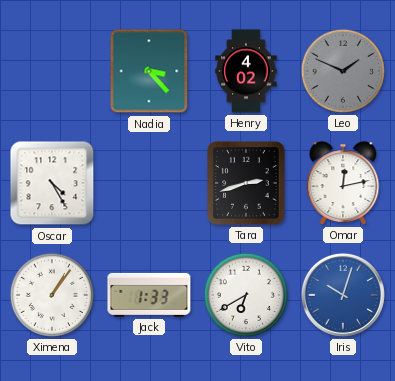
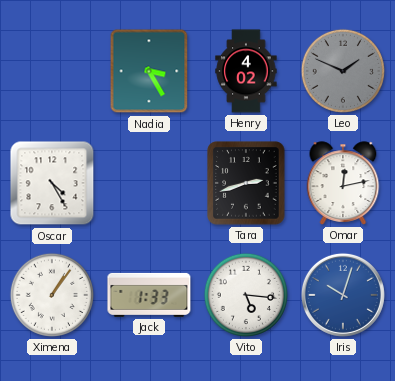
Nadia: 3:23 -> 3:25
Vito: 6:40 -> 5:16
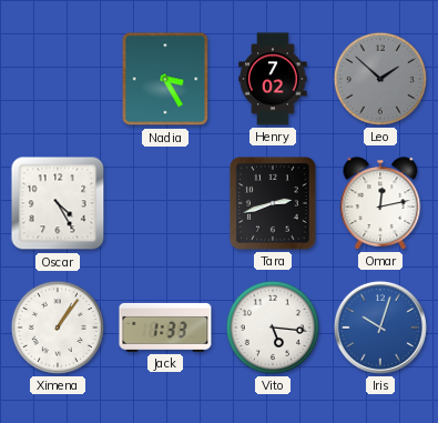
Henry: 4:02 -> 7:02
Leo: 1:49 -> 1:52
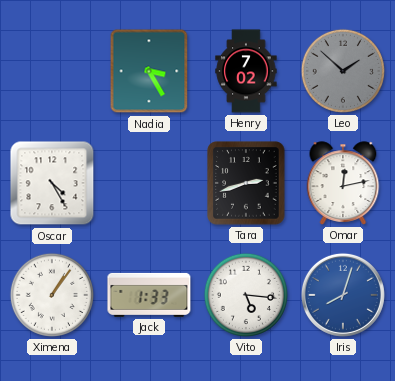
Iris: 10:03 -> 8:03
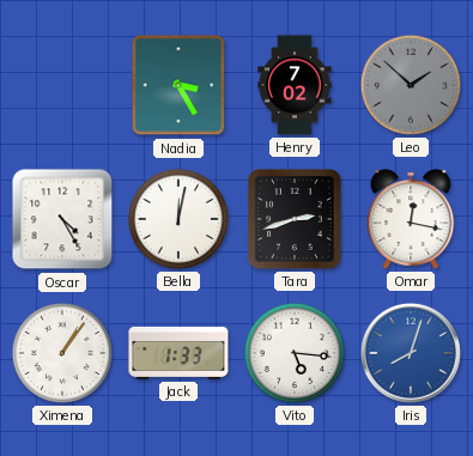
Bella: none -> 12:02
Omar: 12:13 -> 12:17
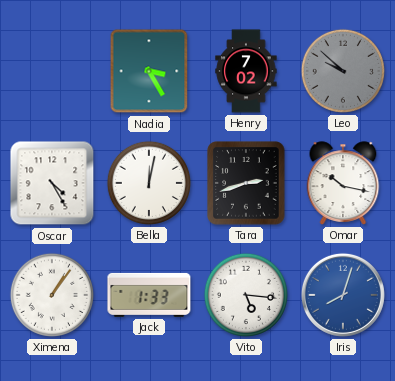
Leo: 1:52 -> 9:52
Omar: 12:17 -> 10:17
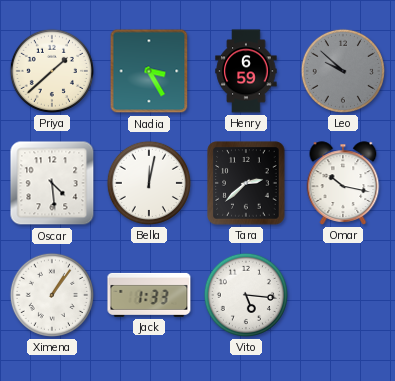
Priya: none -> 1:38
Henry: 7:02 -> 6:59
Oscar: 4:25 -> 4:29
Tara: 2:42 -> 2:38
Iris: 8:03 -> none
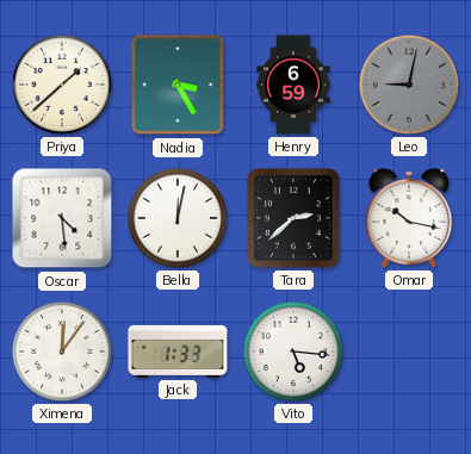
Leo: 9:52 -> 9:02
Ximena: 1:06 -> 12:06
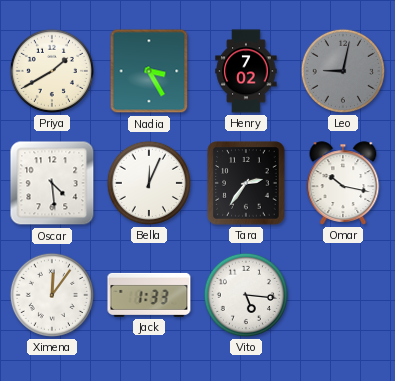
Priya: 1:38 -> 1:40
Henry: 6:59 -> 7:02
Bella: 12:02 -> 12:04
Tara: 2:38 -> 2:36
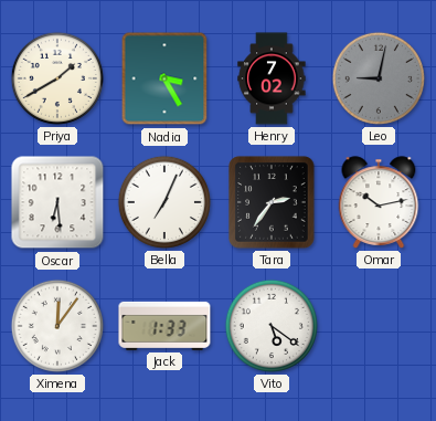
Oscar: 4:29 -> 6:29
Bella: 12:04 -> 7:04
Omar: 10:17 -> 10:13
Vito: 5:16 -> 5:21
